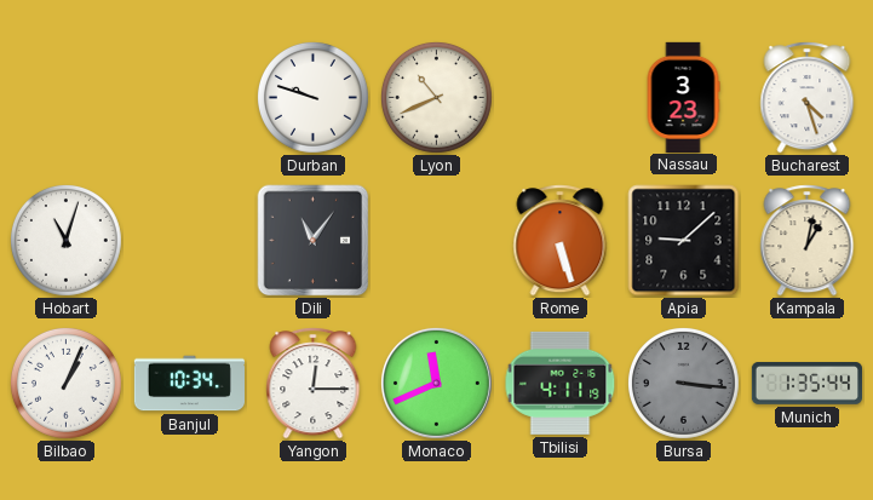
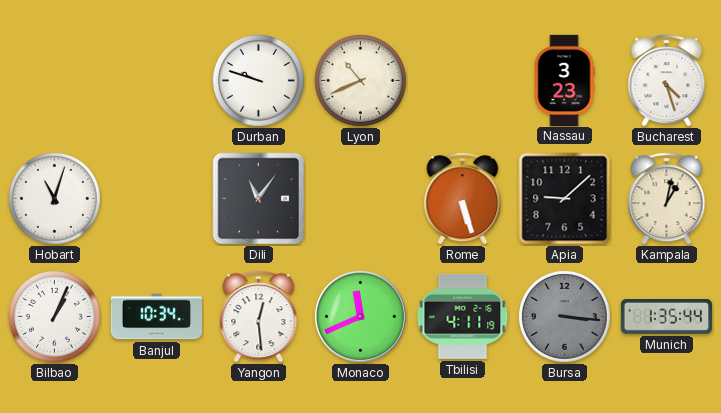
Yangon: 12:15 -> 12:29
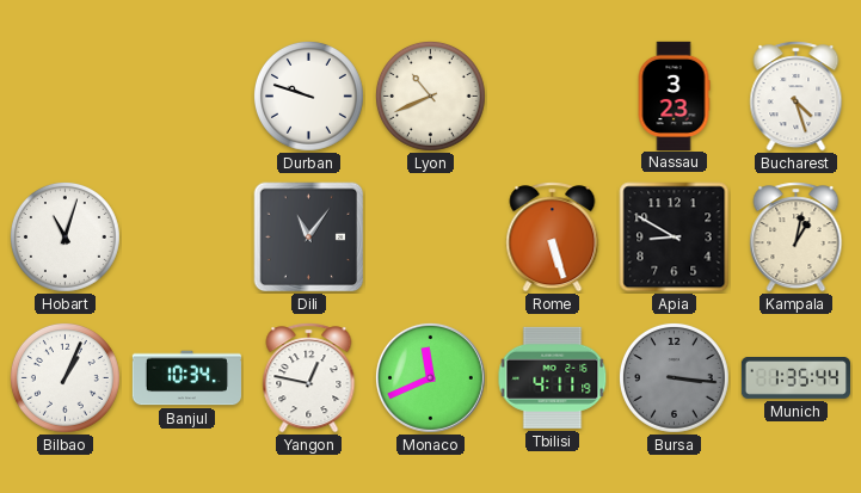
Apia: 9:08 -> 8:50
Yangon: 12:29 -> 12:47
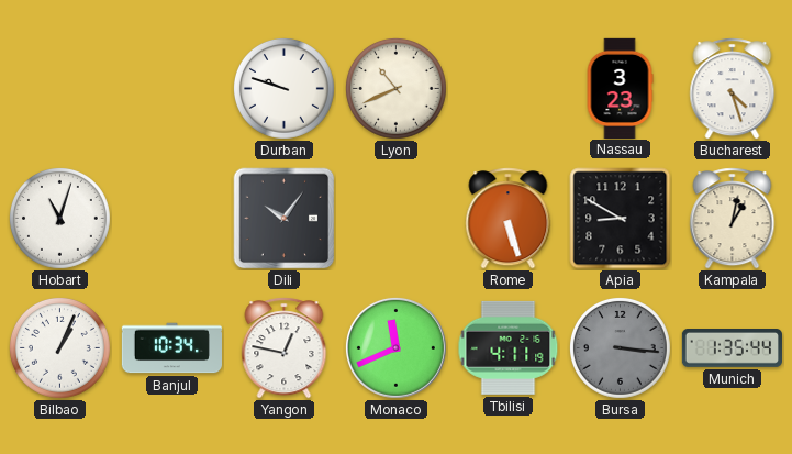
Dili: 11:06 -> 10:06
